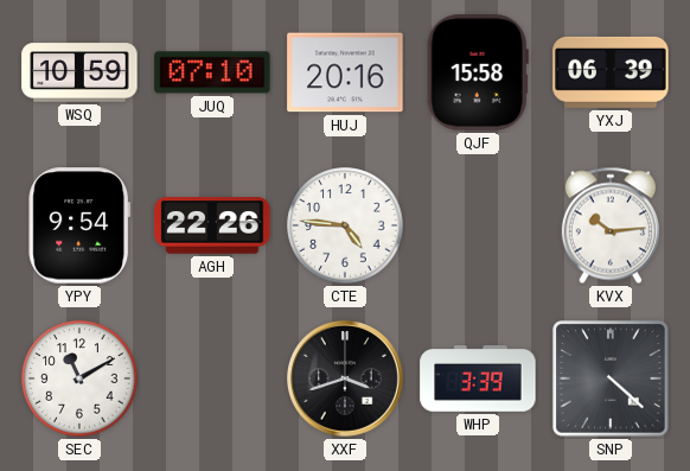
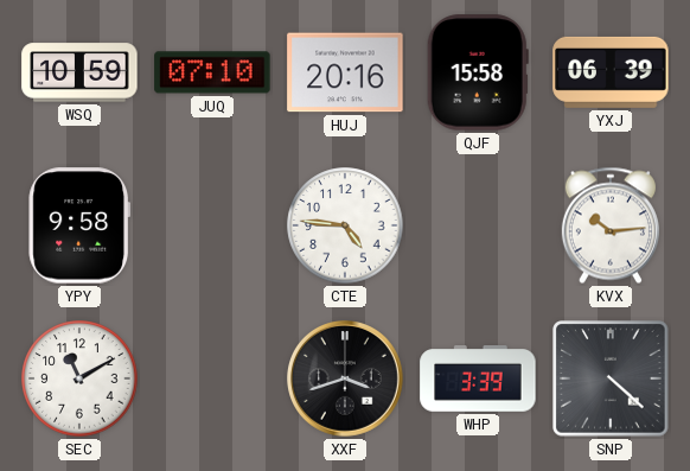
YPY: 9:54 -> 9:58
AGH: 22:26 -> none
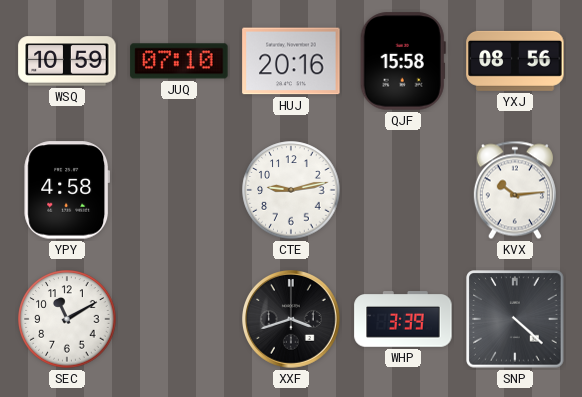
YXJ: 06:39 -> 08:56
YPY: 9:58 -> 4:58
CTE: 4:46 -> 9:13
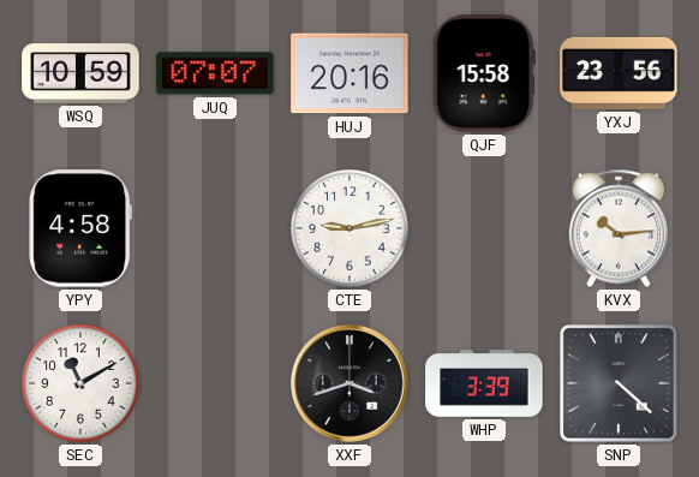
JUQ: 07:10 -> 07:07
YXJ: 08:56 -> 23:56
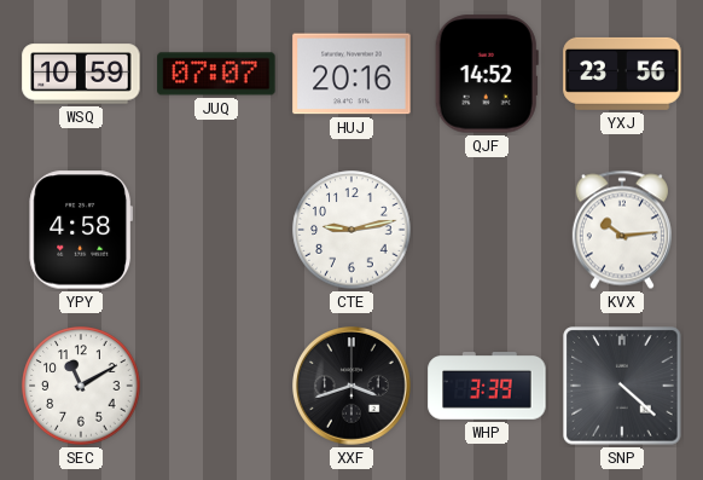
QJF: 15:58 -> 14:52
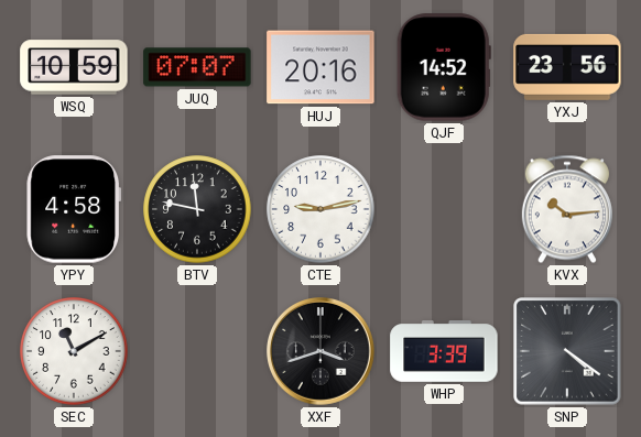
BTV: none -> 11:47
SNP: 4:22 -> 4:21
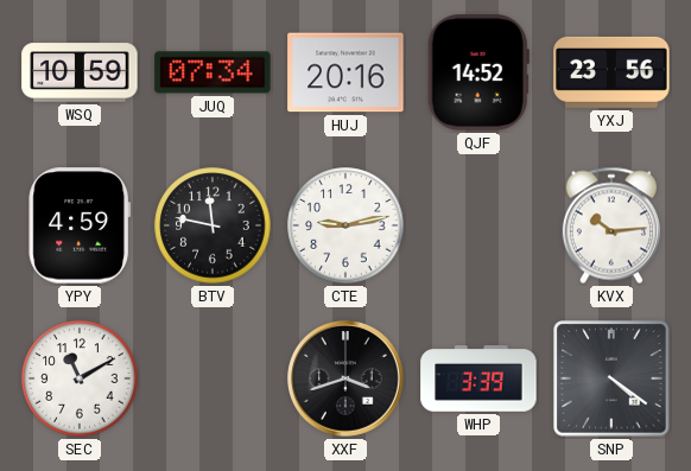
JUQ: 07:07 -> 07:34
YPY: 4:58 -> 4:59
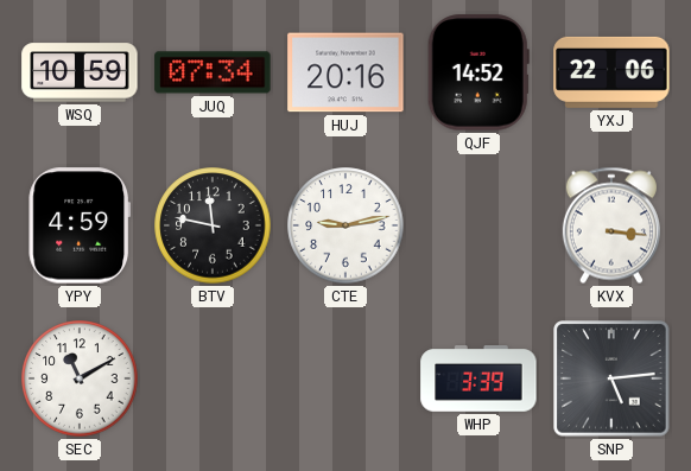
YXJ: 23:56 -> 22:06
KVX: 10:14 -> 3:16
XXF: 3:42 -> none
SNP: 4:21 -> 5:14
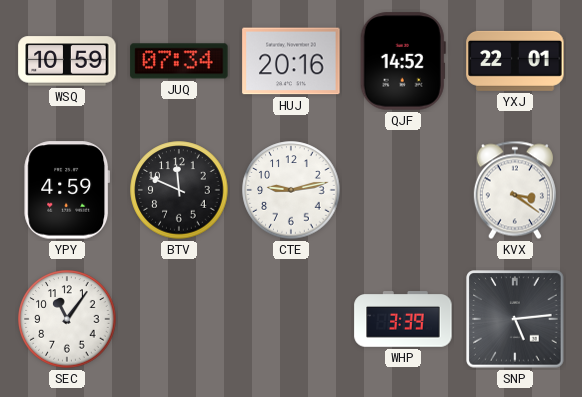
YXJ: 22:06 -> 22:01
BTV: 11:47 -> 11:49
KVX: 3:16 -> 3:21
SEC: 11:10 -> 11:06
